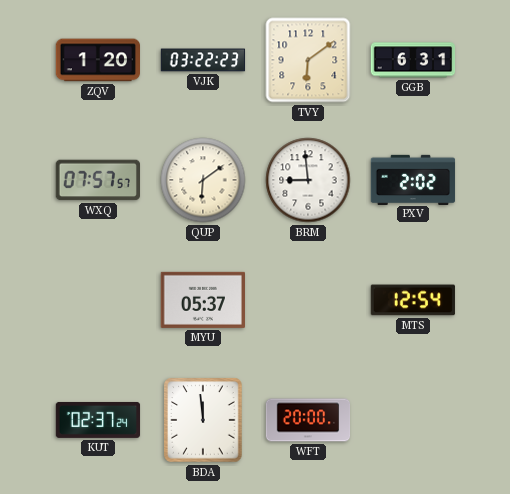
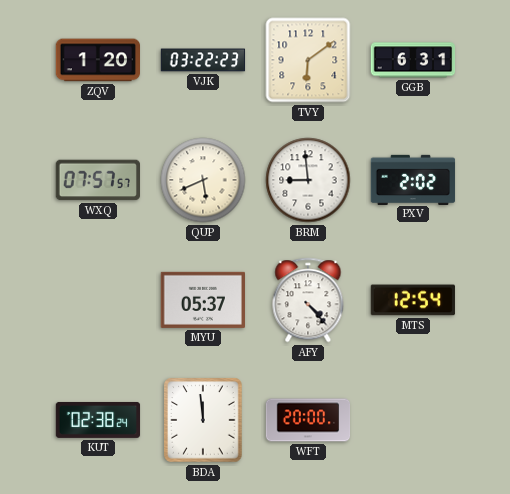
QUP: 6:09 -> 5:41
AFY: none -> 4:23
KUT: 02:37 -> 02:38
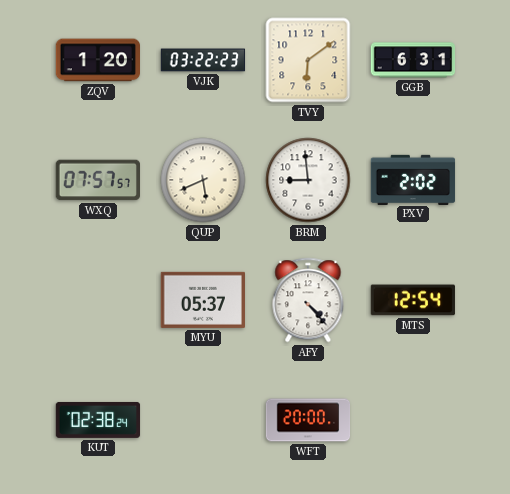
BDA: 11:59 -> none
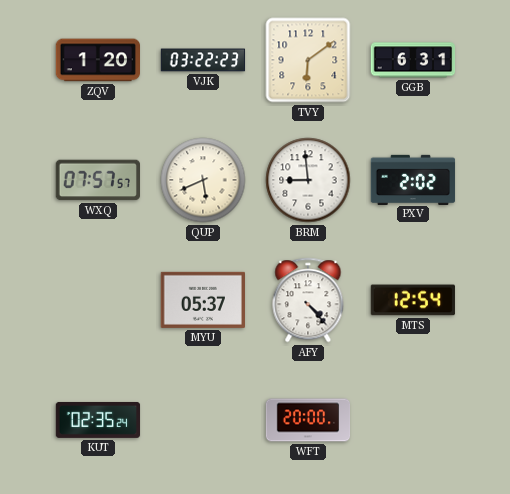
KUT: 02:38 -> 02:35
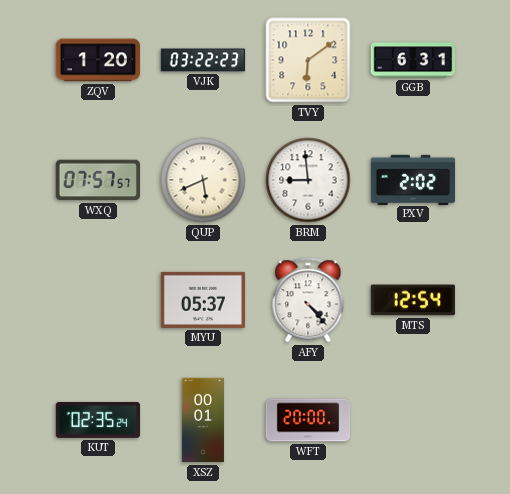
XSZ: none -> 00:01
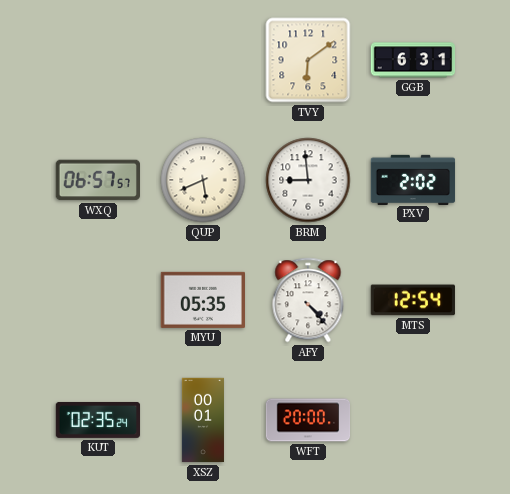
ZQV: 1:20 -> none
VJK: 03:22 -> none
WXQ: 07:57 -> 06:57
MYU: 05:37 -> 05:35
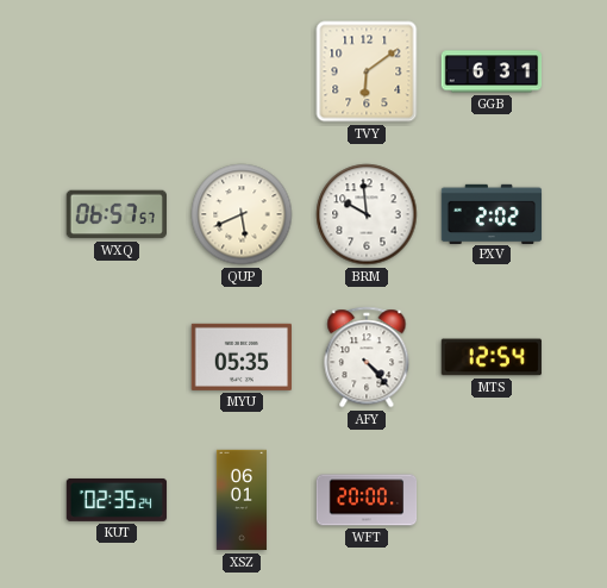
BRM: 8:59 -> 9:59
XSZ: 00:01 -> 06:01
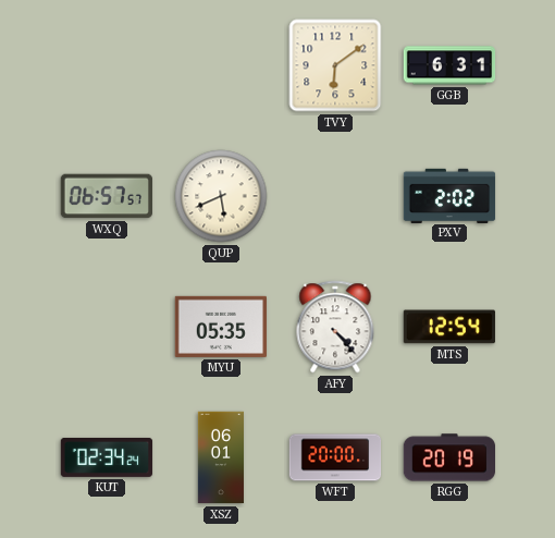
BRM: 9:59 -> none
KUT: 02:35 -> 02:34
RGG: none -> 20:19
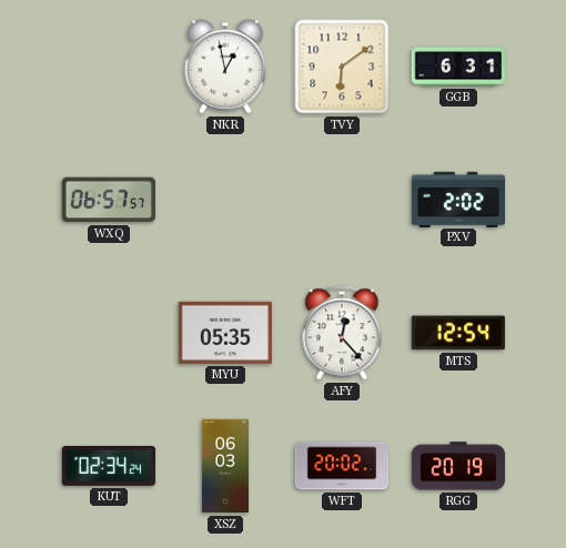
NKR: none -> 12:58
QUP: 5:41 -> none
AFY: 4:23 -> 12:23
XSZ: 06:01 -> 06:03
WFT: 20:00 -> 20:02
